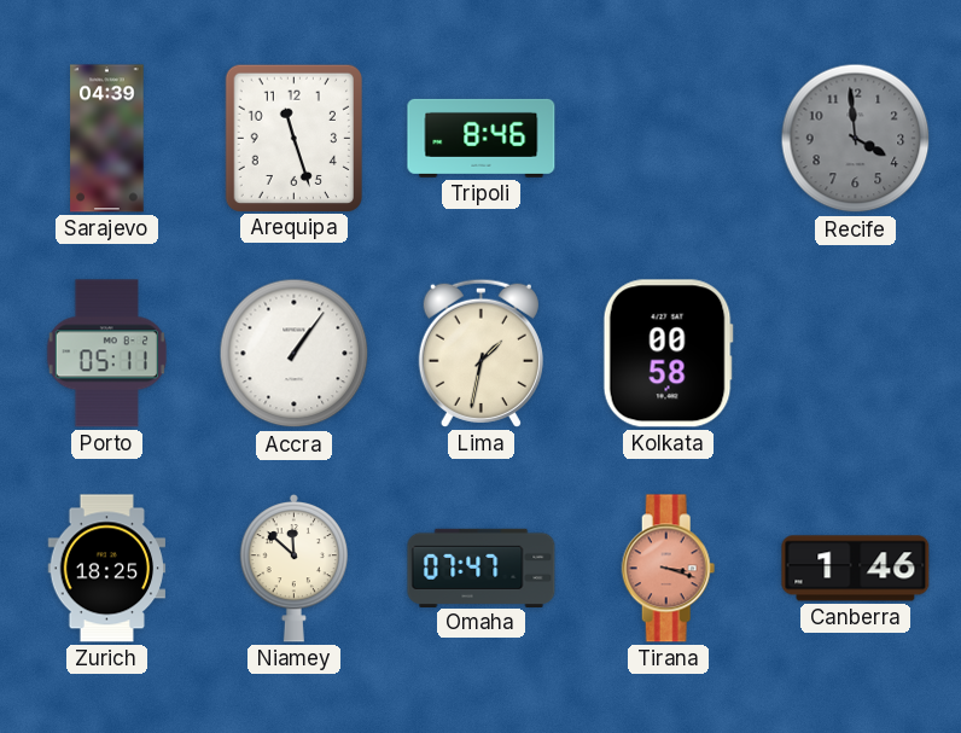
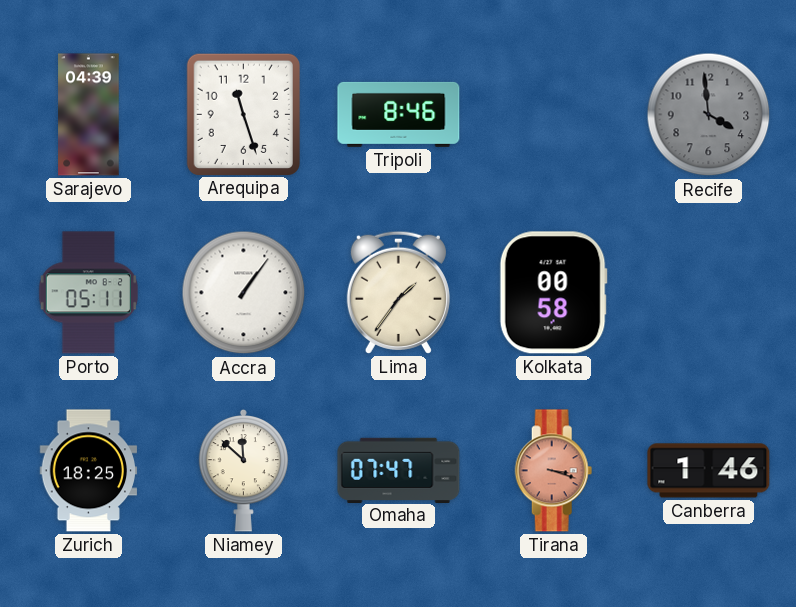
Lima: 1:32 -> 1:36
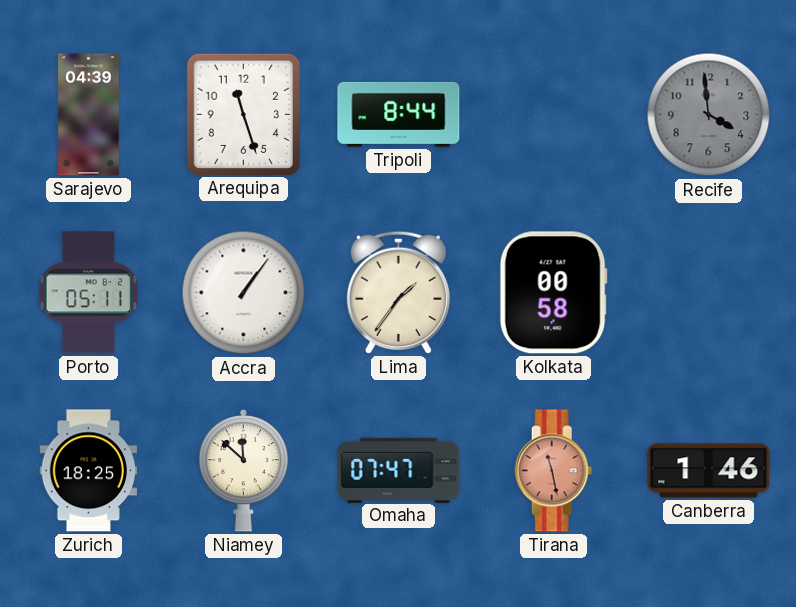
Tripoli: 8:46 -> 8:44
Tirana: 3:18 -> 11:28
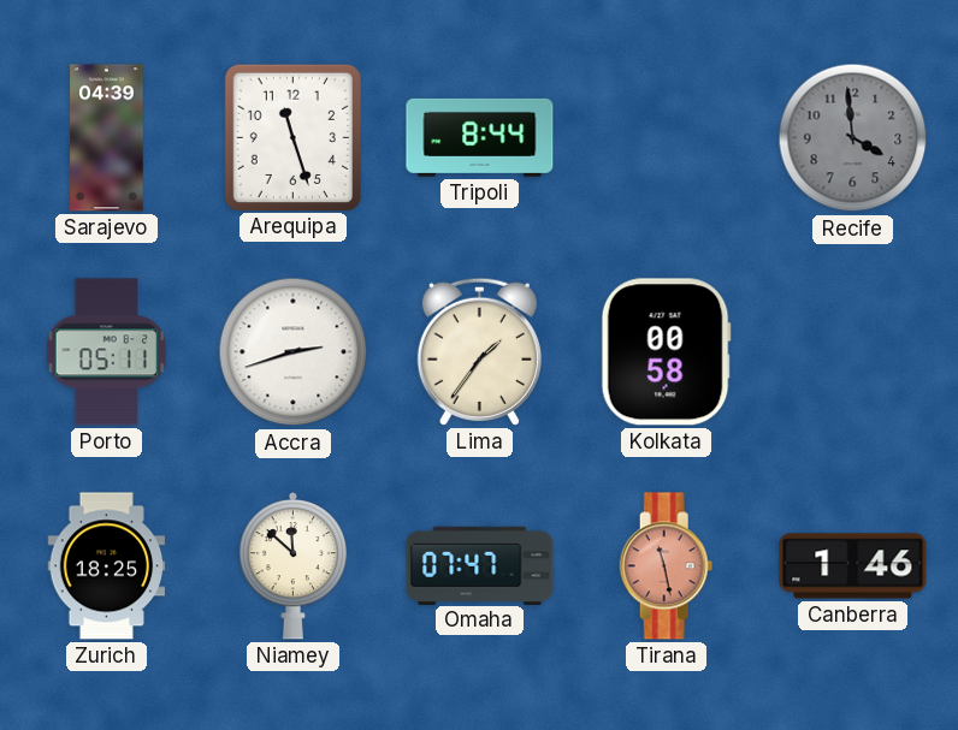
Accra: 1:06 -> 2:42
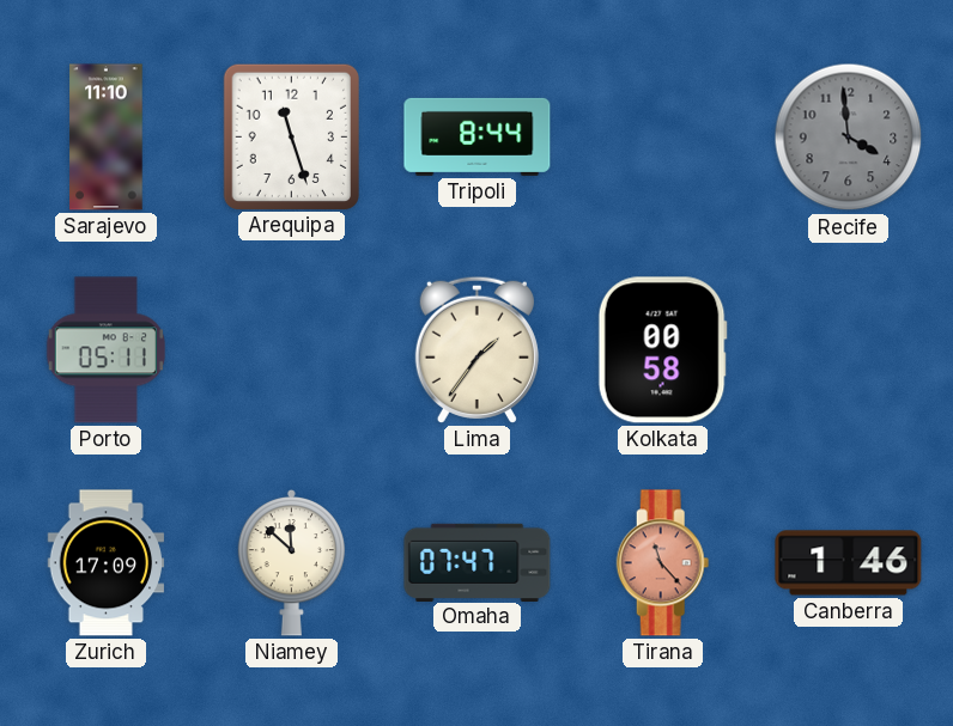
Sarajevo: 04:39 -> 11:10
Accra: 2:42 -> none
Zurich: 18:25 -> 17:09
Tirana: 11:28 -> 11:23
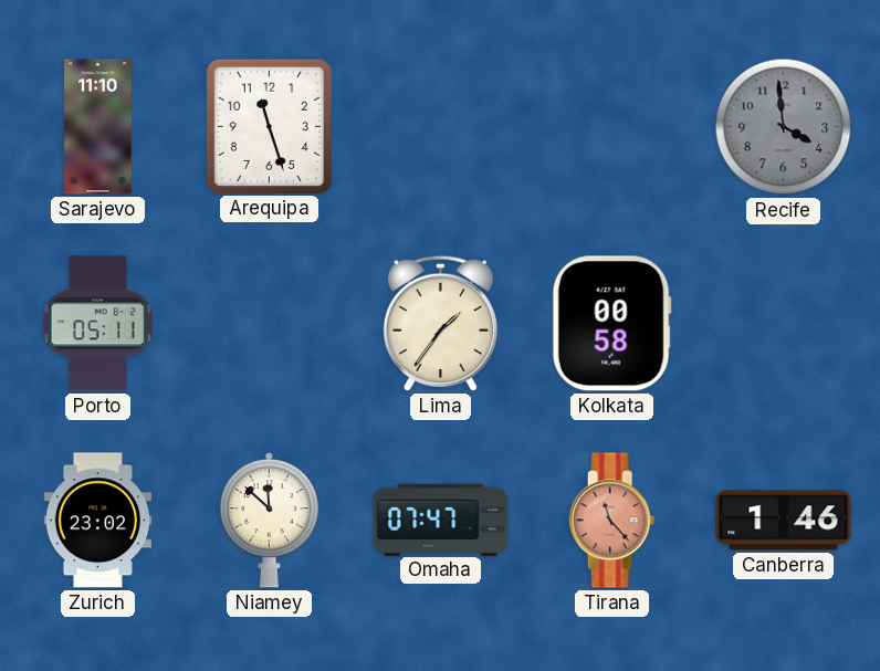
Tripoli: 8:44 -> none
Zurich: 17:09 -> 23:02
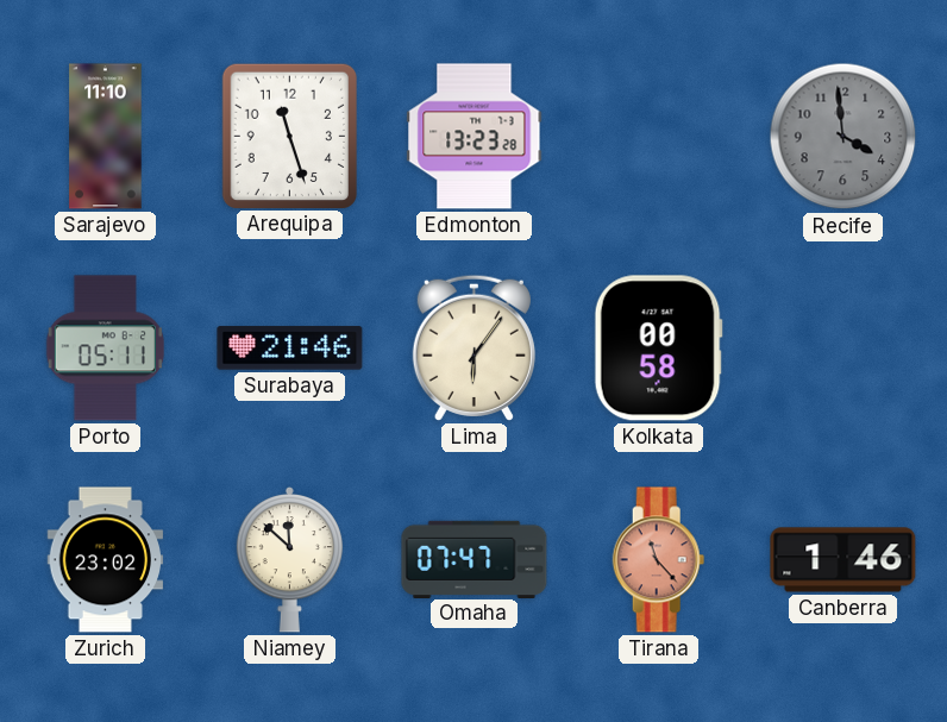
Edmonton: none -> 13:23
Surabaya: none -> 21:46
Lima: 1:36 -> 6:06
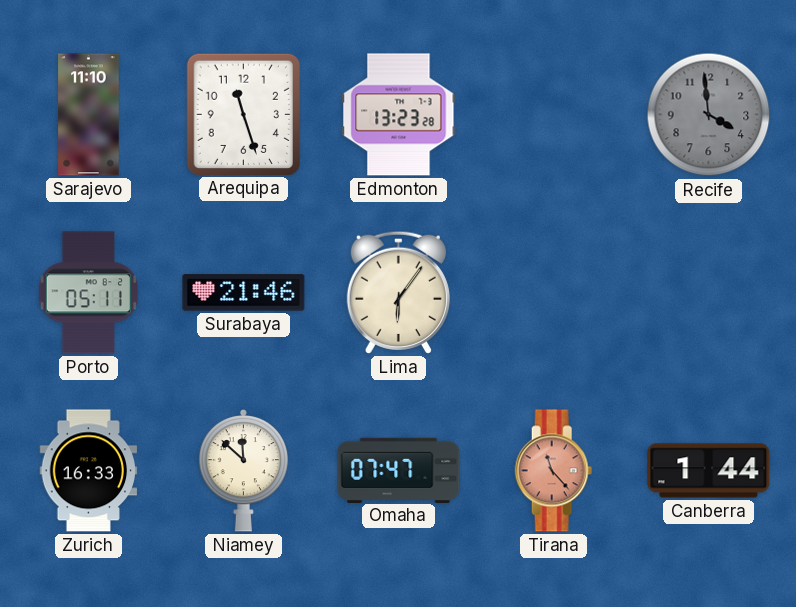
Kolkata: 00:58 -> none
Zurich: 23:02 -> 16:33
Canberra: 1:46 -> 1:44
